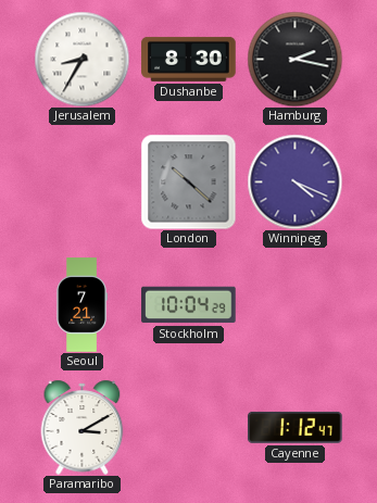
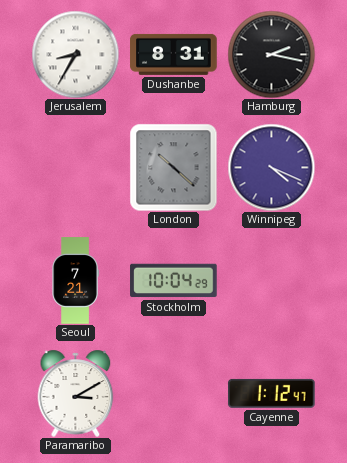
Dushanbe: 8:30 -> 8:31
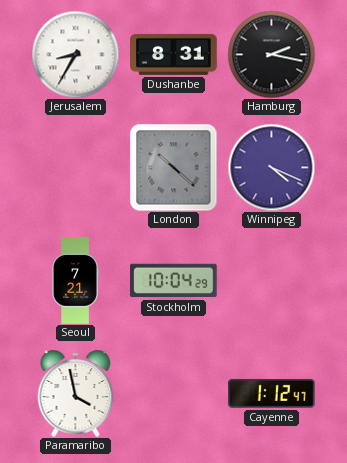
Paramaribo: 3:10 -> 3:58
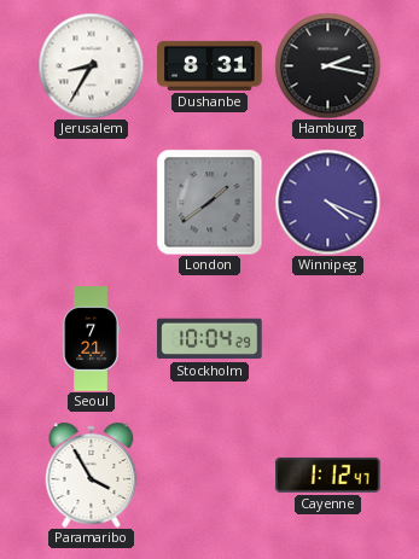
London: 10:22 -> 1:39
Paramaribo: 3:58 -> 3:55
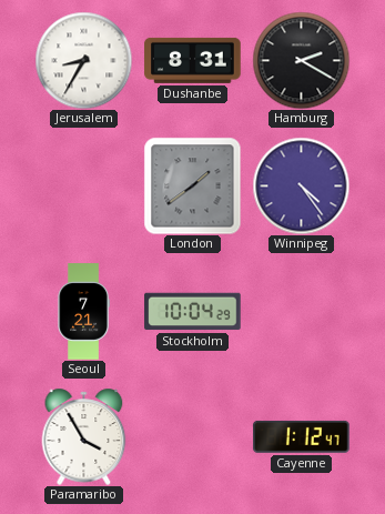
Hamburg: 2:17 -> 2:20
Winnipeg: 4:19 -> 4:24
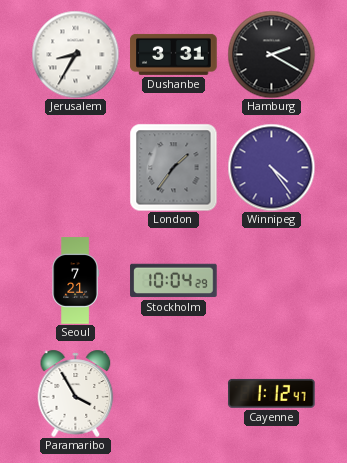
Dushanbe: 8:31 -> 3:31
London: 1:39 -> 1:36
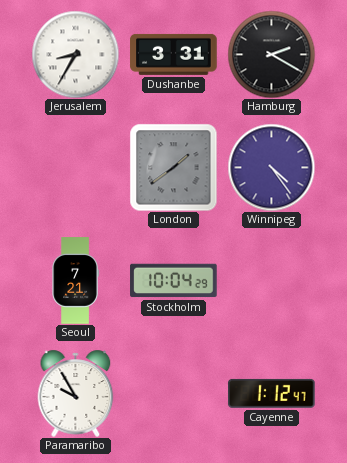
London: 1:36 -> 1:39
Paramaribo: 3:55 -> 9:55
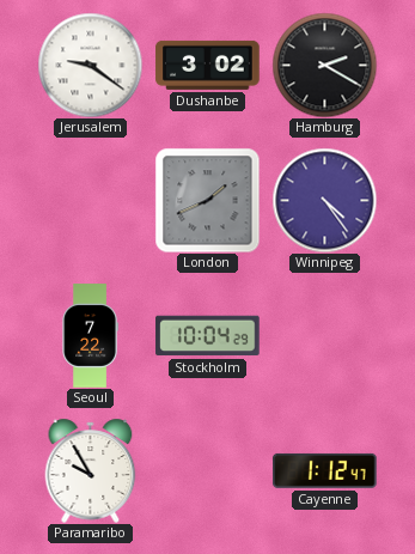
Jerusalem: 8:35 -> 9:21
Dushanbe: 3:31 -> 3:02
London: 1:39 -> 1:41
Seoul: 7:21 -> 7:22
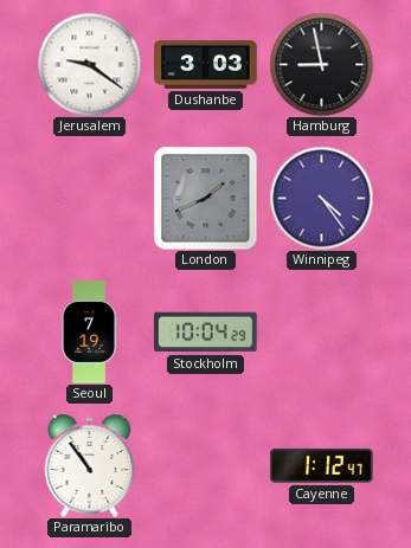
Dushanbe: 3:02 -> 3:03
Hamburg: 2:20 -> 8:58
Seoul: 7:22 -> 7:19
Paramaribo: 9:55 -> 10:54
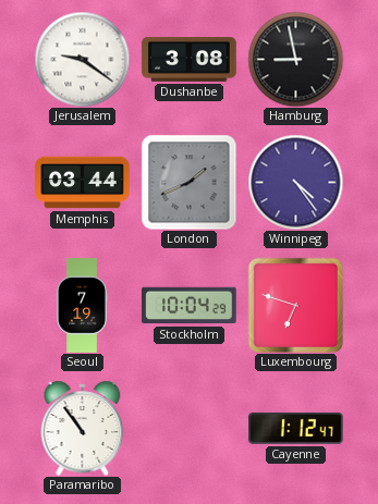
Dushanbe: 3:03 -> 3:08
Memphis: none -> 03:44
Luxembourg: none -> 6:48
